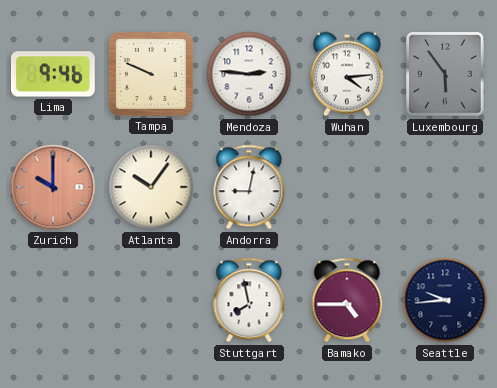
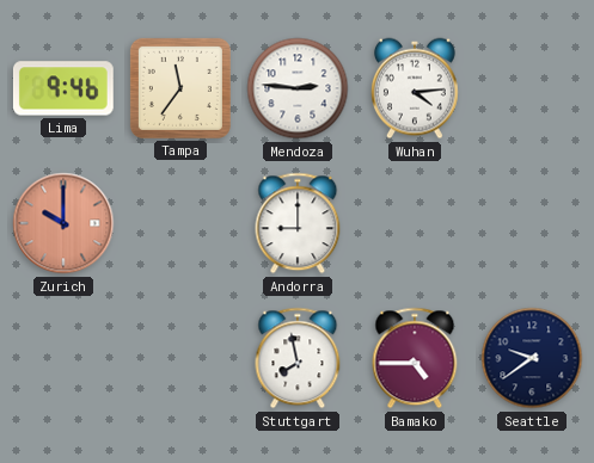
Tampa: 9:49 -> 11:36
Luxembourg: 5:54 -> none
Atlanta: 10:06 -> none
Andorra: 9:02 -> 9:00
Seattle: 9:44 -> 9:39
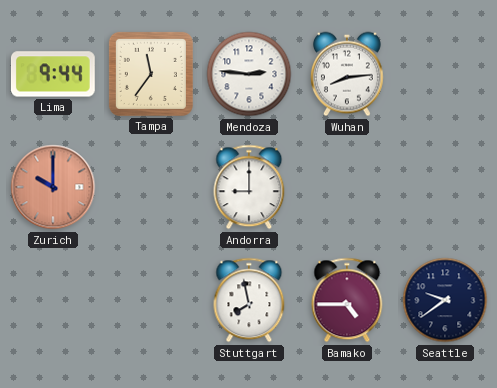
Lima: 9:46 -> 9:44
Wuhan: 4:14 -> 8:14
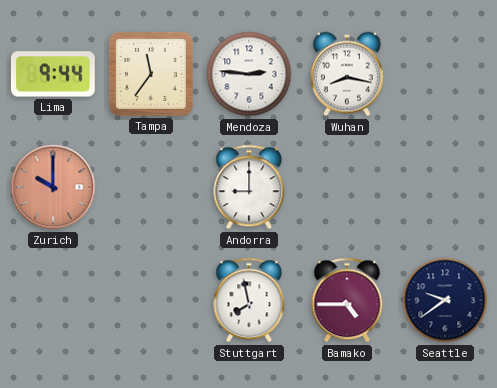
Wuhan: 8:14 -> 8:17
